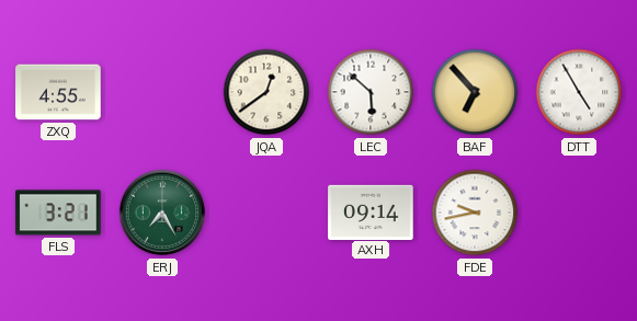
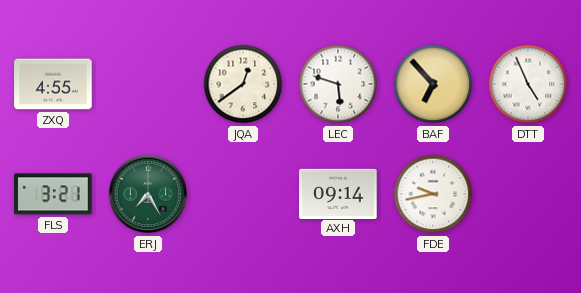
LEC: 5:52 -> 5:48
DTT: 4:55 -> 4:56
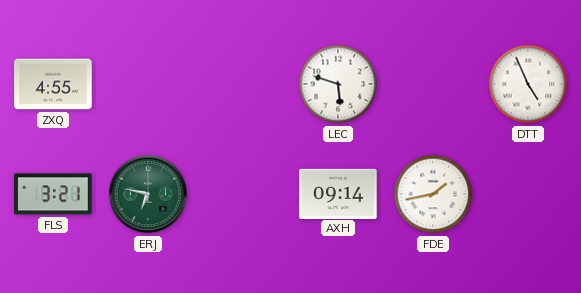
JQA: 12:39 -> none
BAF: 6:53 -> none
ERJ: 7:25 -> 6:47
FDE: 9:43 -> 1:43
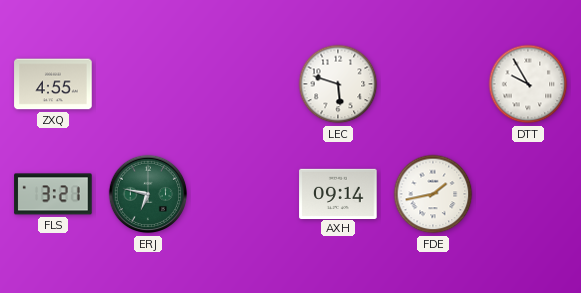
DTT: 4:56 -> 9:55
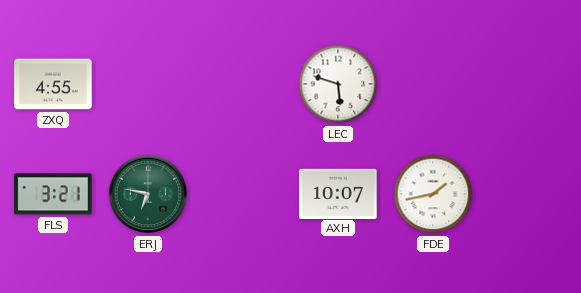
DTT: 9:55 -> none
AXH: 09:14 -> 10:07
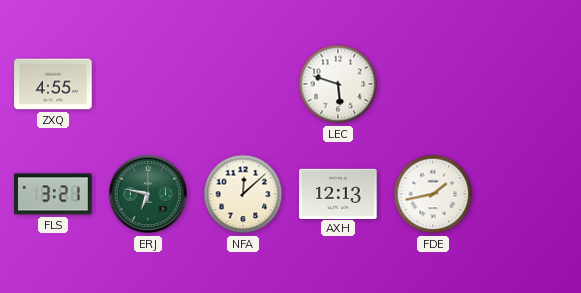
NFA: none -> 12:08
AXH: 10:07 -> 12:13
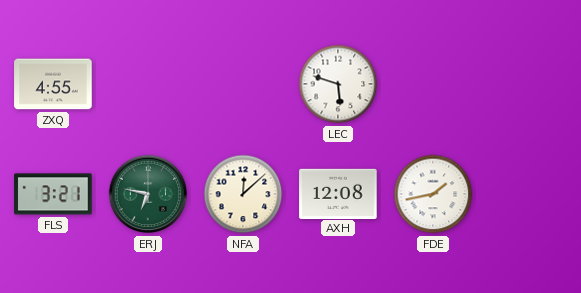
AXH: 12:13 -> 12:08
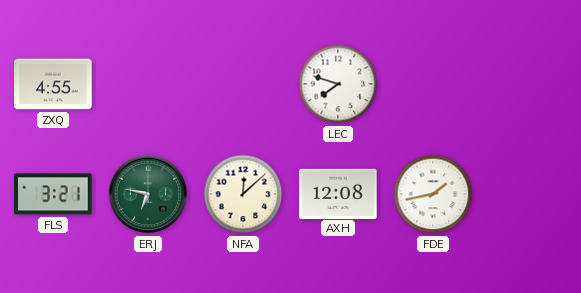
LEC: 5:48 -> 7:48
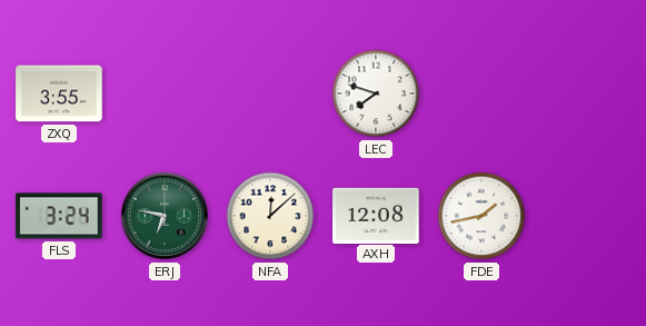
ZXQ: 4:55 -> 3:55
FLS: 3:21 -> 3:24
